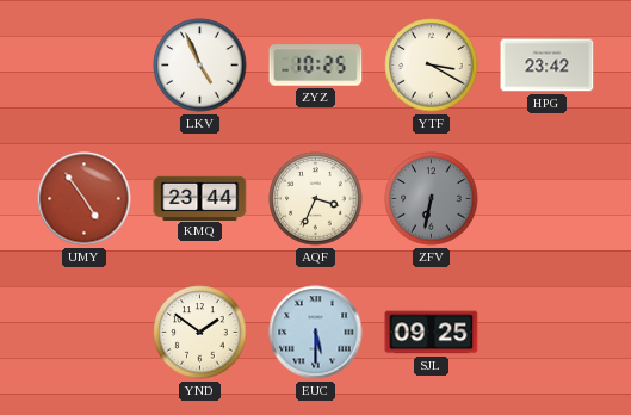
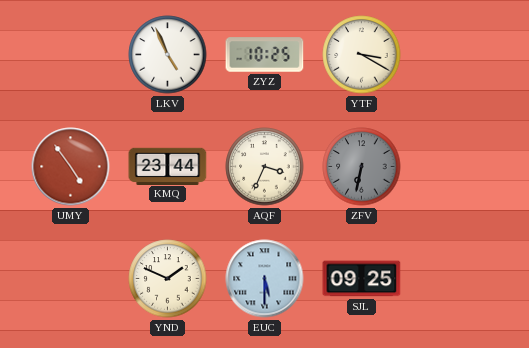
HPG: 23:42 -> none
YND: 1:51 -> 1:49
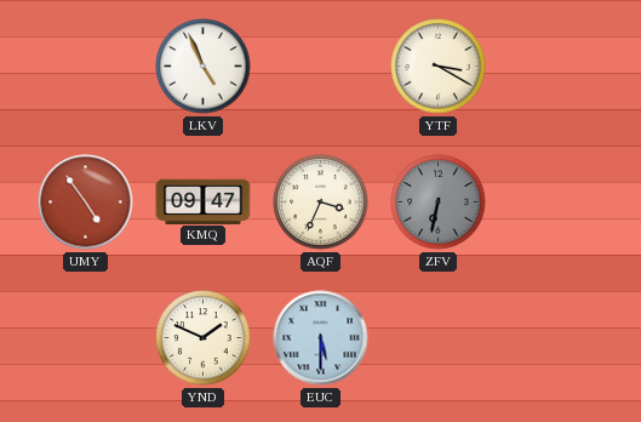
ZYZ: 10:25 -> none
KMQ: 23:44 -> 09:47
SJL: 09:25 -> none
